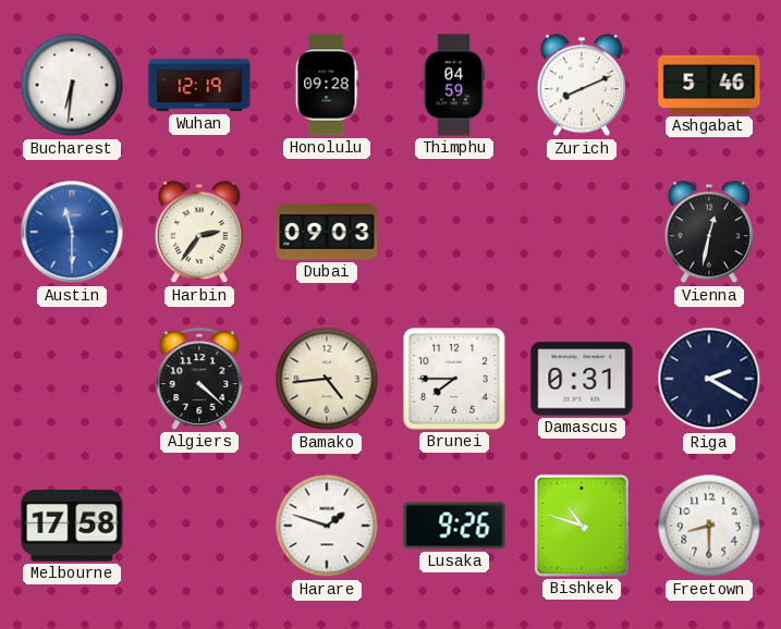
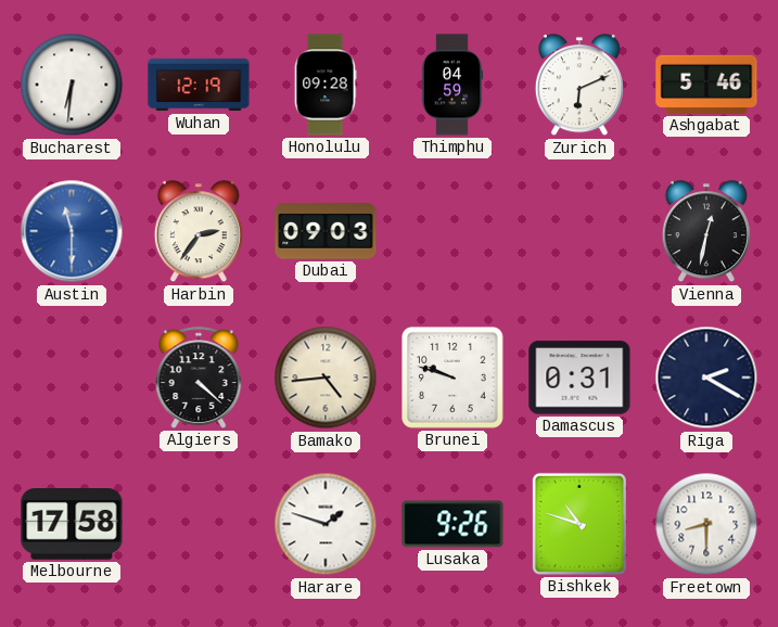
Zurich: 8:11 -> 6:11
Brunei: 7:45 -> 9:48
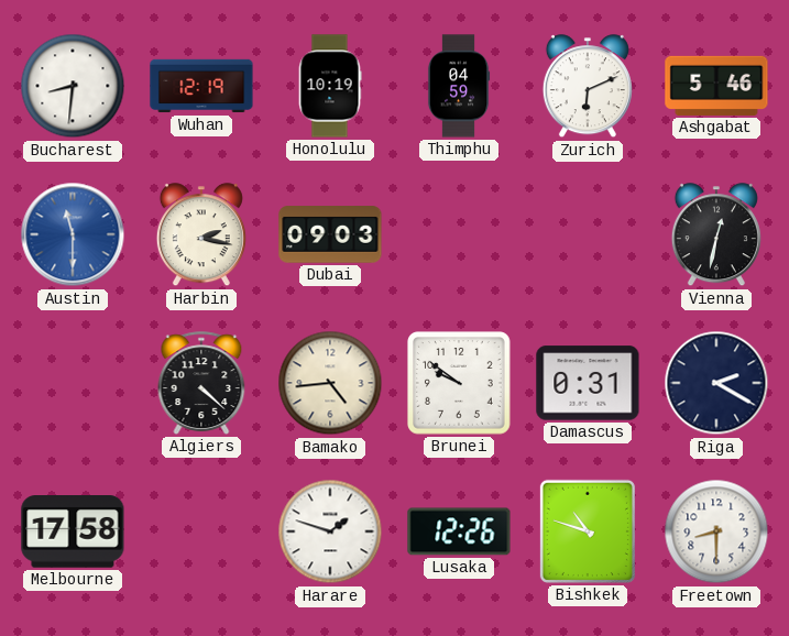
Bucharest: 6:31 -> 8:31
Honolulu: 09:28 -> 10:19
Harbin: 2:36 -> 2:17
Brunei: 9:48 -> 9:51
Lusaka: 9:26 -> 12:26
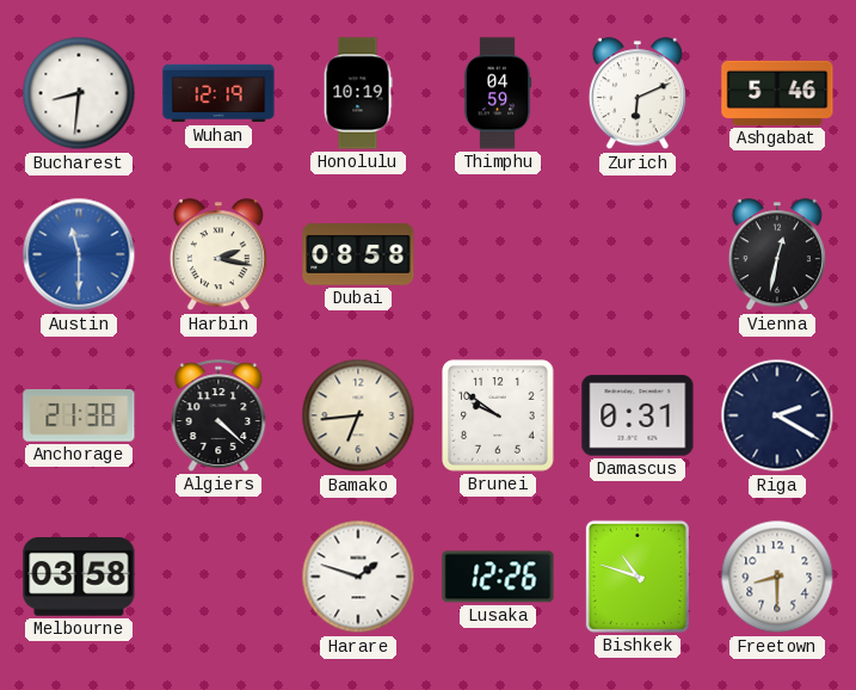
Dubai: 09:03 -> 08:58
Anchorage: none -> 21:38
Bamako: 4:44 -> 6:44
Melbourne: 17:58 -> 03:58
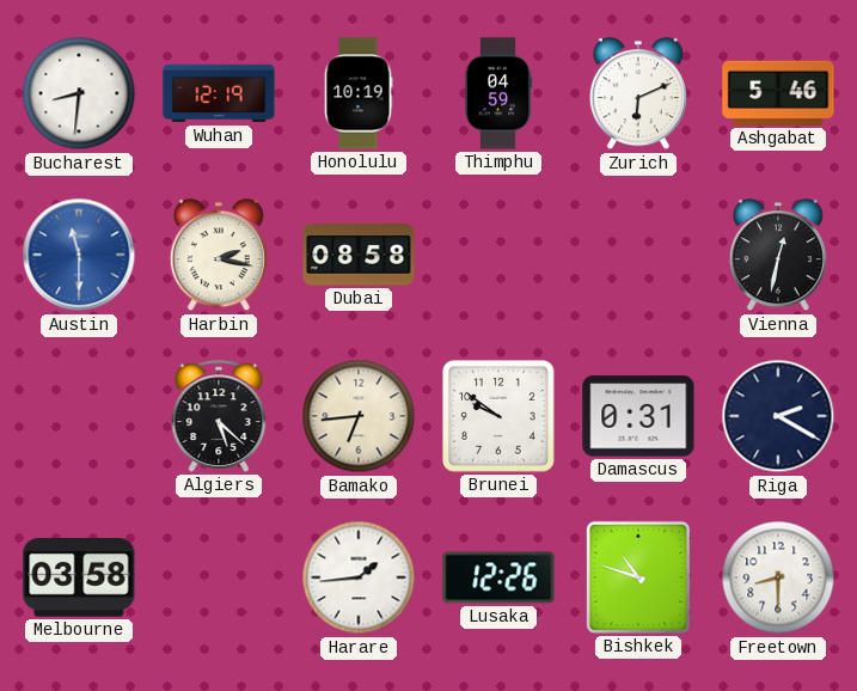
Anchorage: 21:38 -> none
Algiers: 4:22 -> 5:22
Harare: 1:48 -> 1:44
